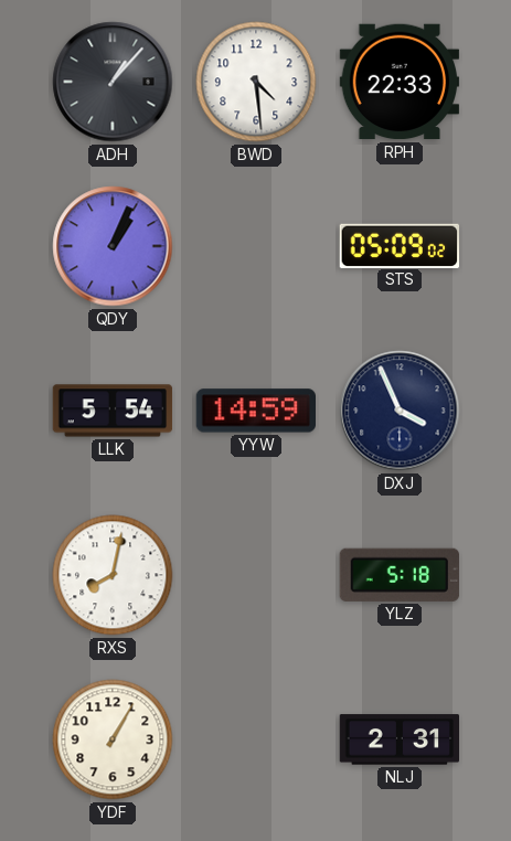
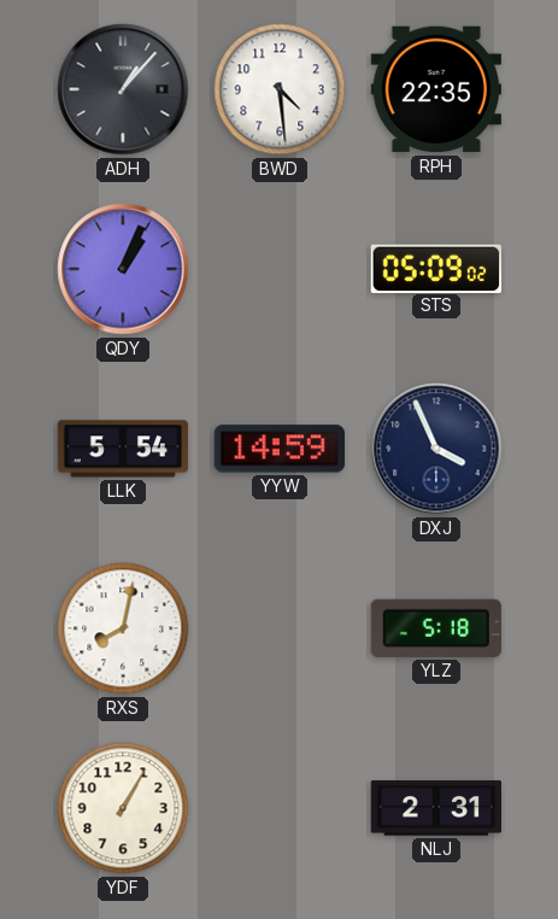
RPH: 22:33 -> 22:35
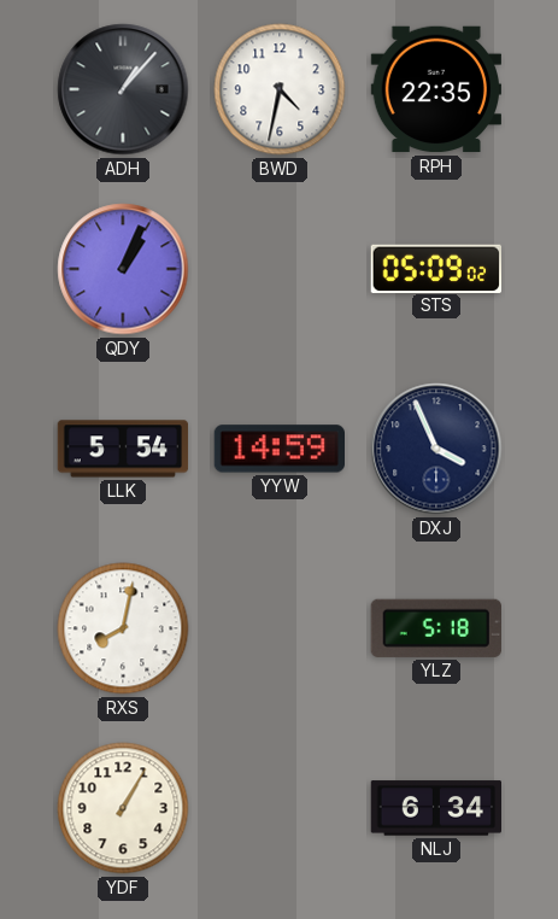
BWD: 4:29 -> 4:32
NLJ: 2:31 -> 6:34
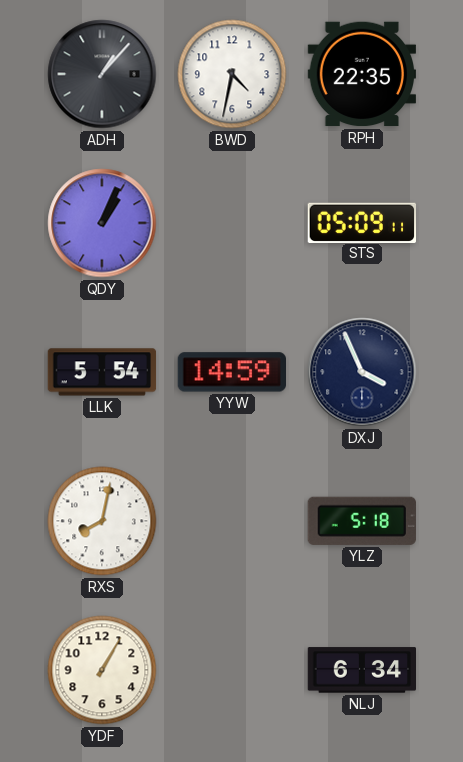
STS: 05:09:02 -> 05:09:11
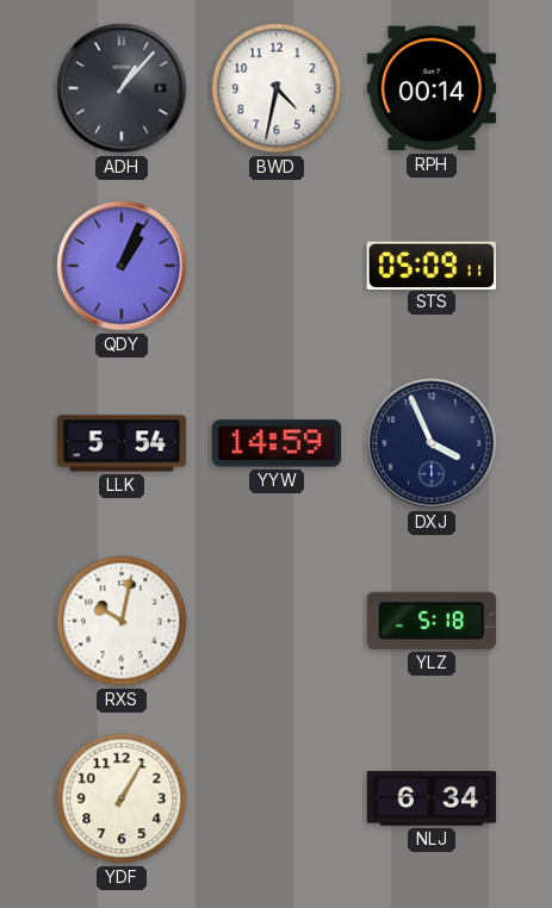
RPH: 22:35 -> 00:14
RXS: 8:02 -> 10:02
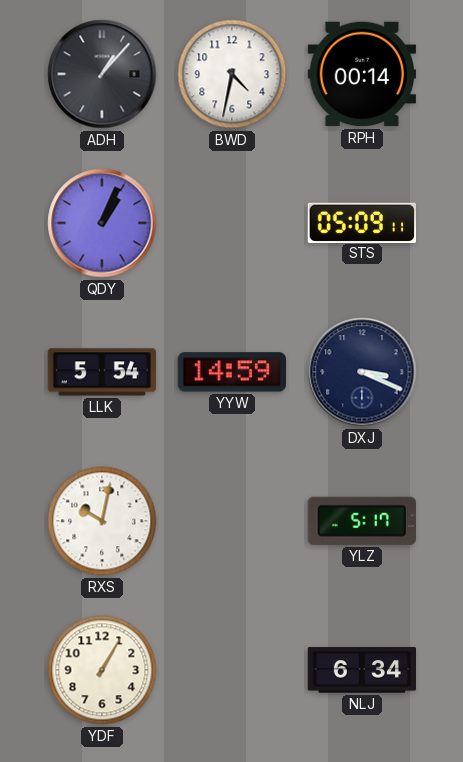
DXJ: 3:56 -> 3:19
YLZ: 5:18 -> 5:17
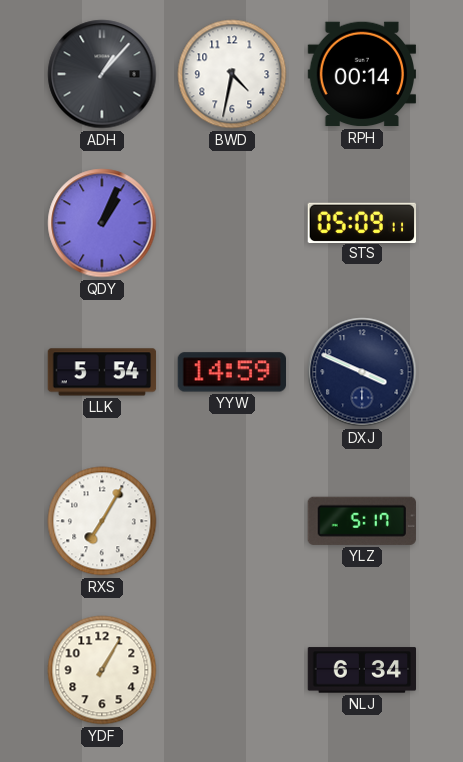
DXJ: 3:19 -> 3:49
RXS: 10:02 -> 7:05
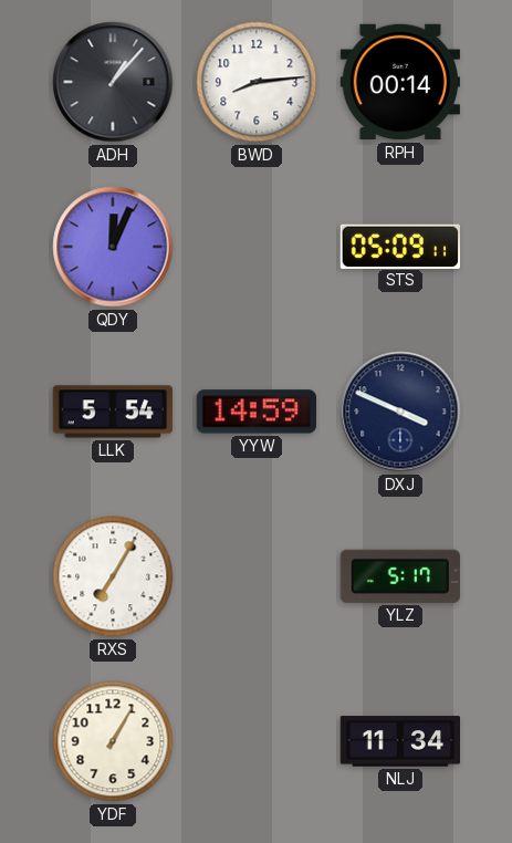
BWD: 4:32 -> 8:14
QDY: 1:04 -> 12:04
NLJ: 6:34 -> 11:34
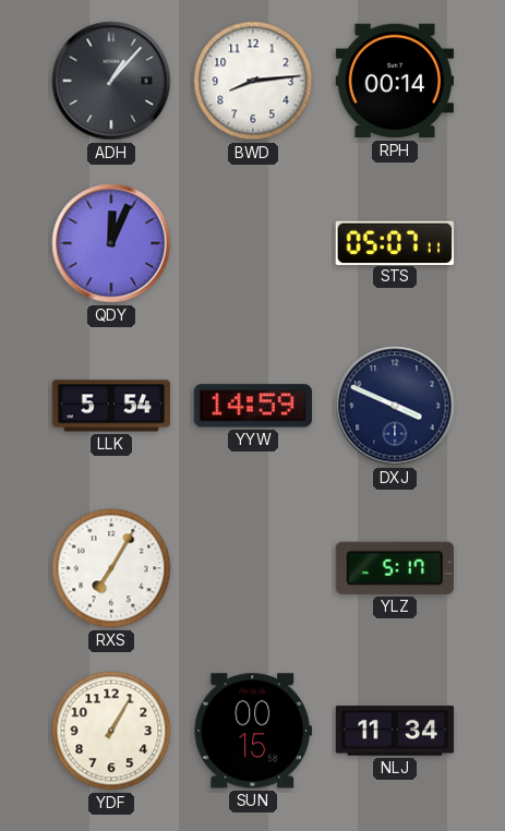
STS: 05:09 -> 05:07
SUN: none -> 00:15
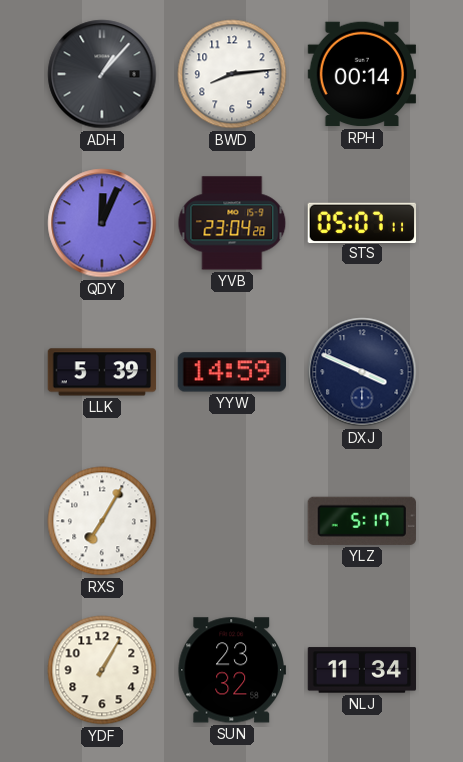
YVB: none -> 23:04
LLK: 5:54 -> 5:39
SUN: 00:15 -> 23:32
